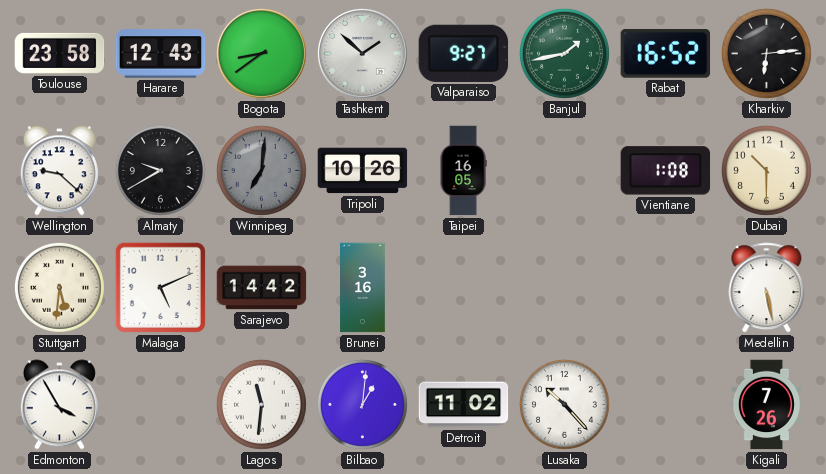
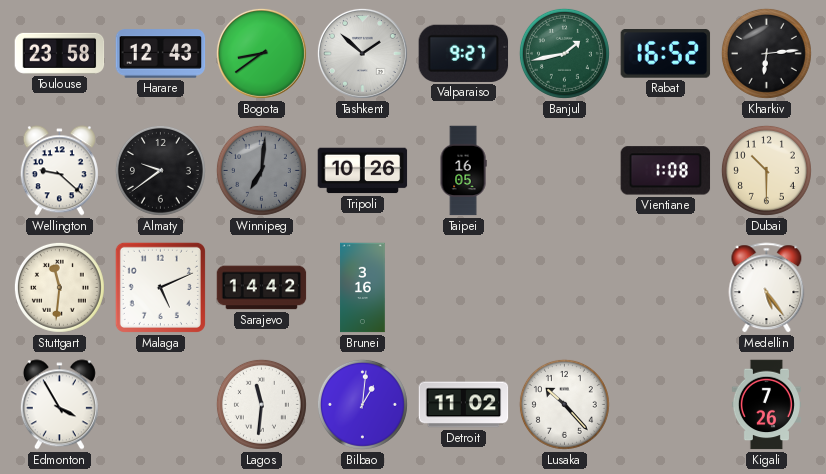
Almaty: 9:40 -> 9:39
Stuttgart: 5:31 -> 11:31
Medellin: 5:28 -> 5:24
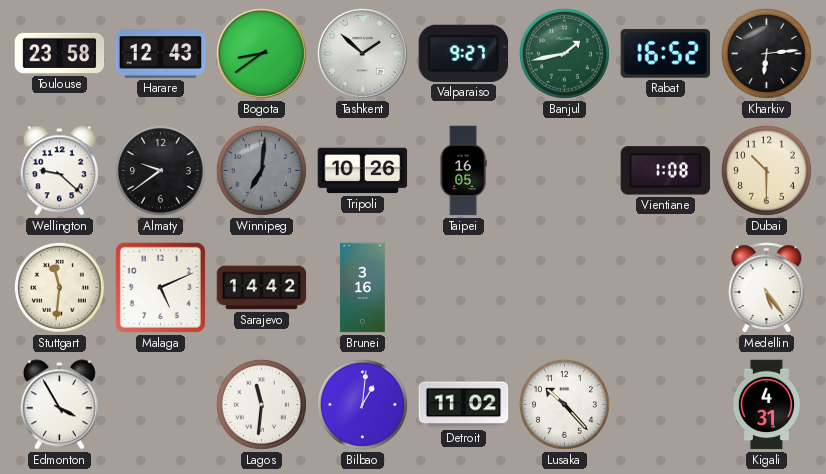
Kigali: 7:26 -> 4:31
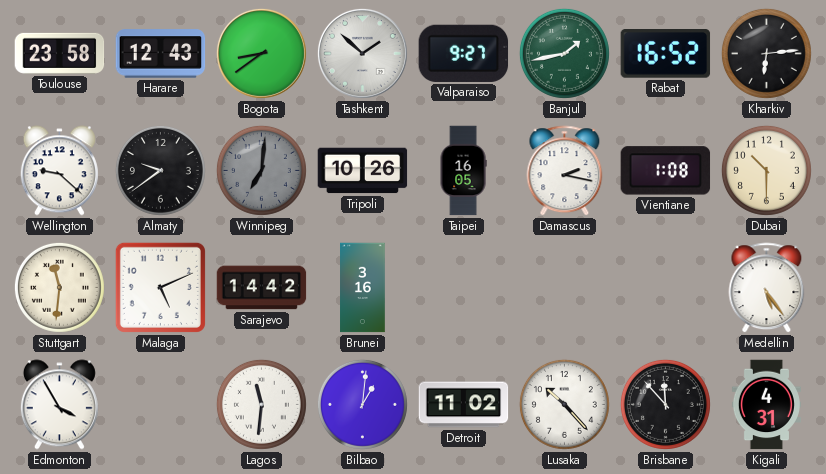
Damascus: none -> 2:17
Brisbane: none -> 11:53
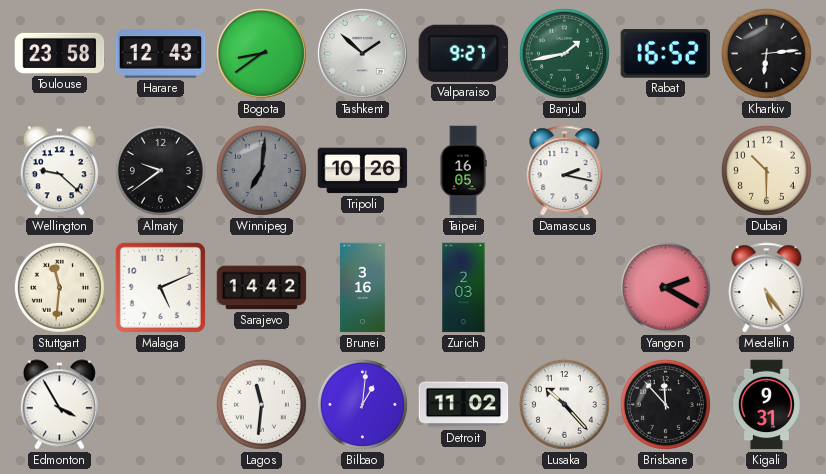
Vientiane: 1:08 -> none
Zurich: none -> 2:03
Yangon: none -> 2:20
Kigali: 4:31 -> 9:31
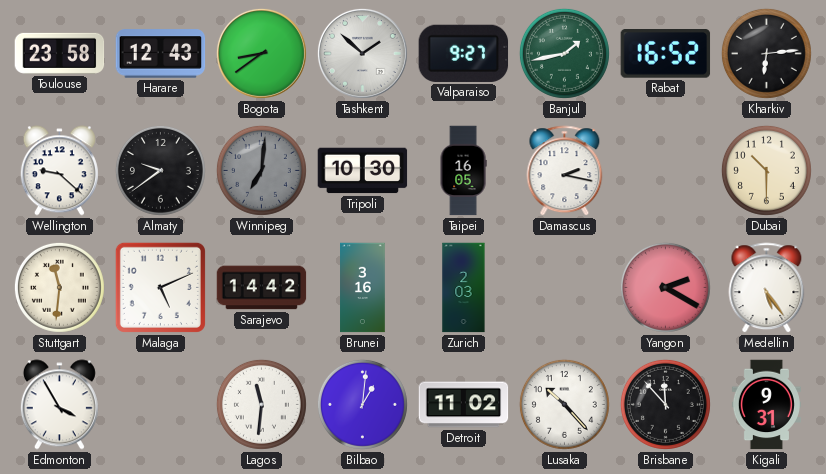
Tripoli: 10:26 -> 10:30
